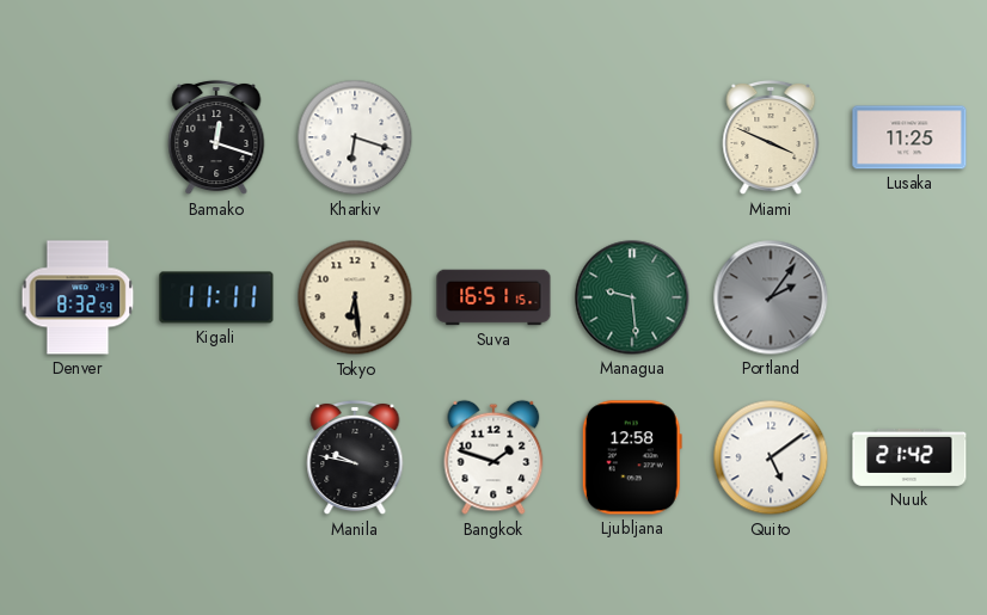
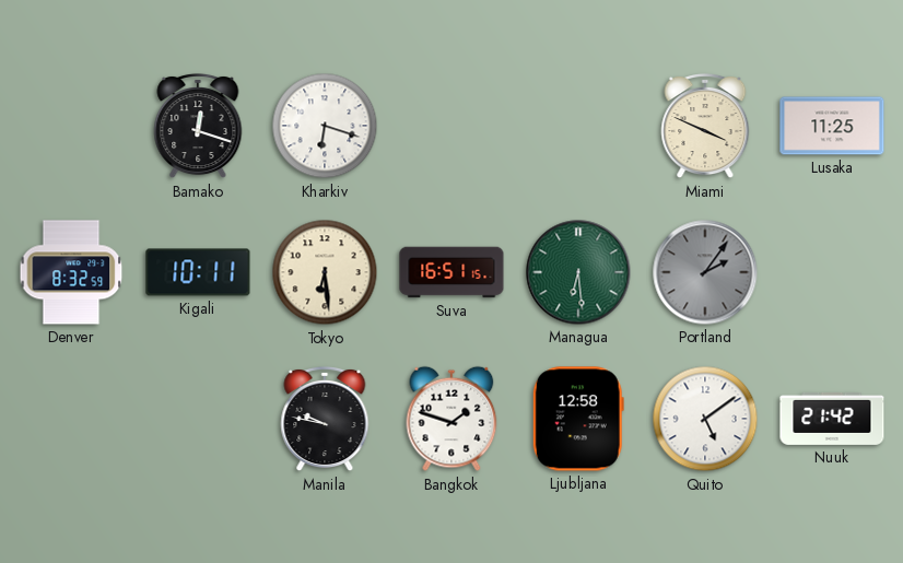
Kigali: 11:11 -> 10:11
Managua: 9:29 -> 6:29
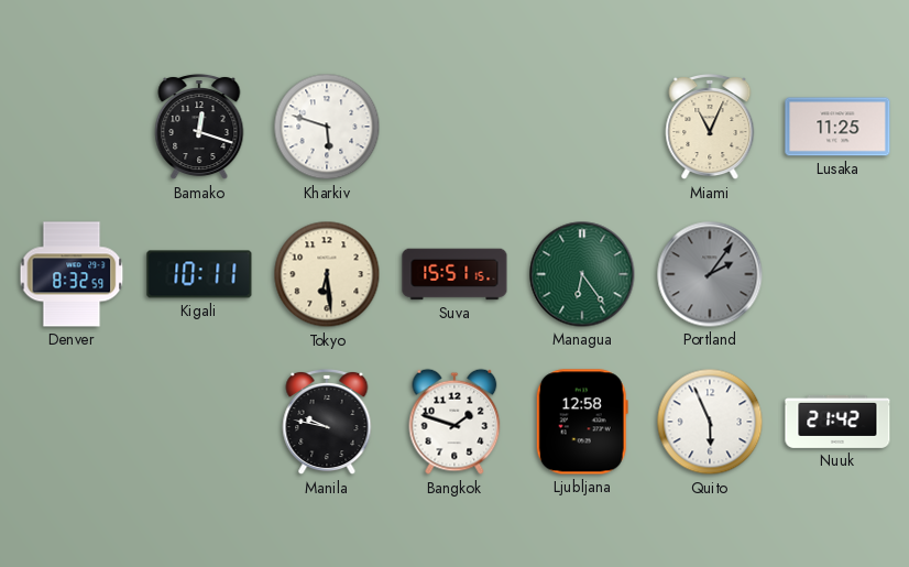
Kharkiv: 6:18 -> 5:48
Miami: 3:49 -> 11:04
Suva: 16:51 -> 15:51
Managua: 6:29 -> 6:24
Quito: 5:09 -> 5:56
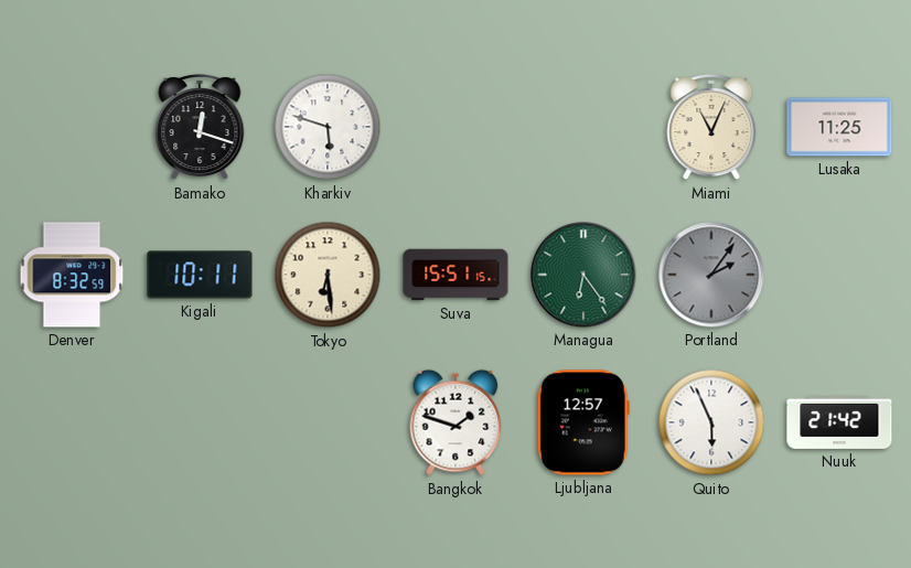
Manila: 9:47 -> none
Ljubljana: 12:58 -> 12:57
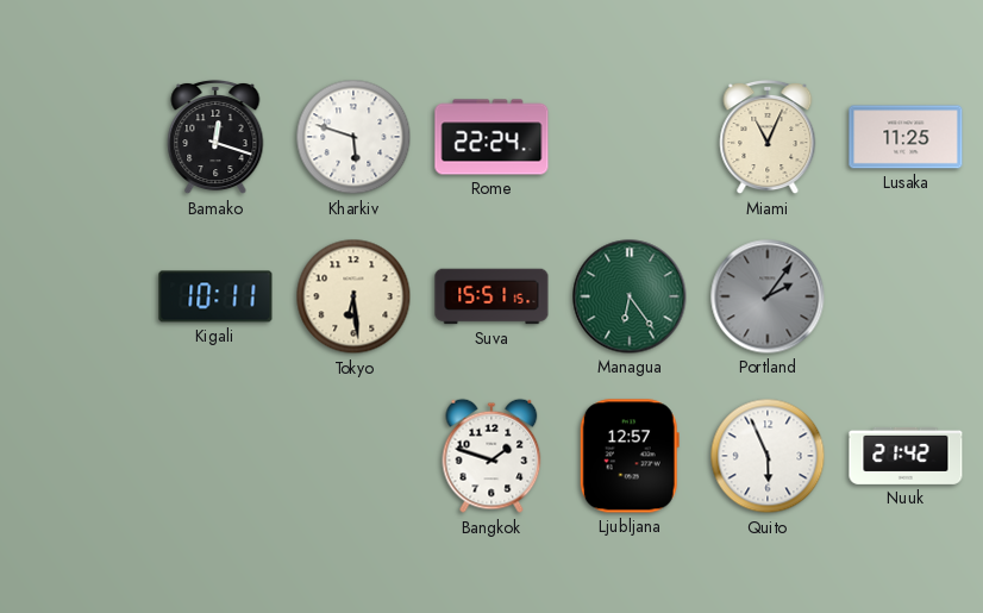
Rome: none -> 22:24
Denver: 8:32 -> none
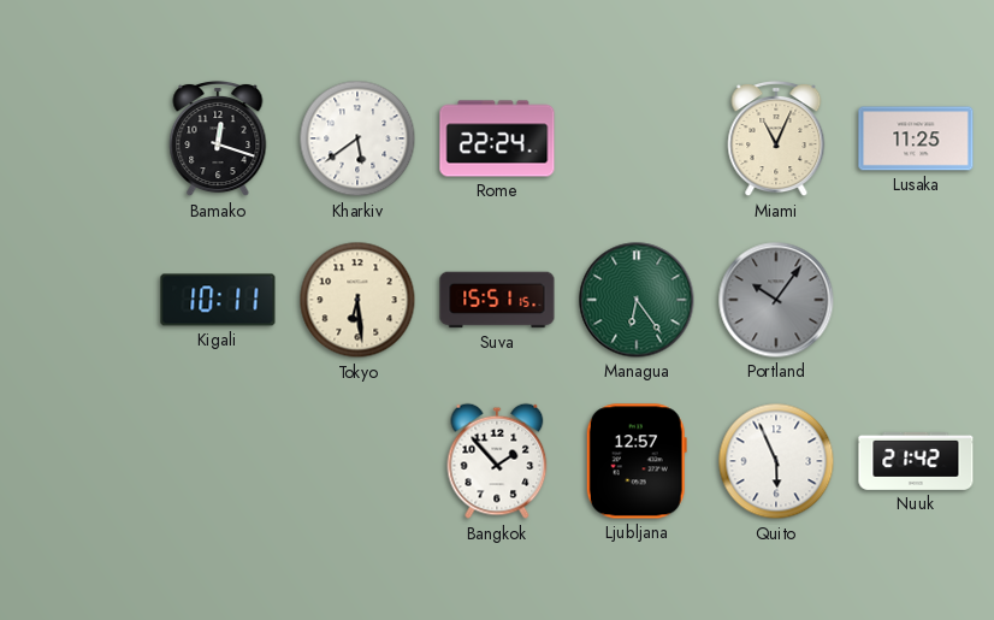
Kharkiv: 5:48 -> 5:39
Portland: 2:06 -> 10:06
Bangkok: 1:48 -> 1:53
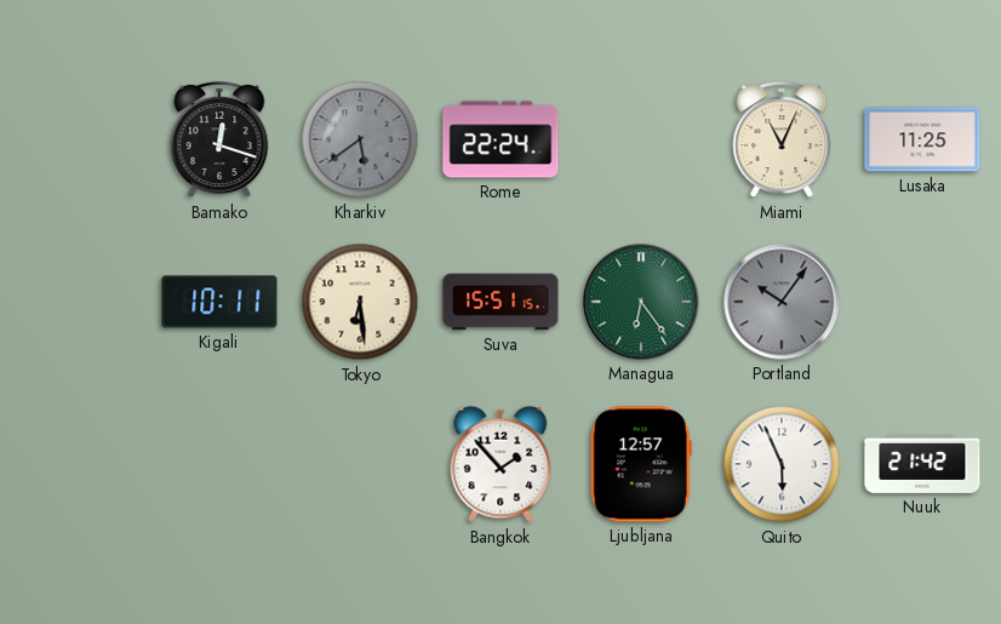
Kharkiv dial: white -> grey
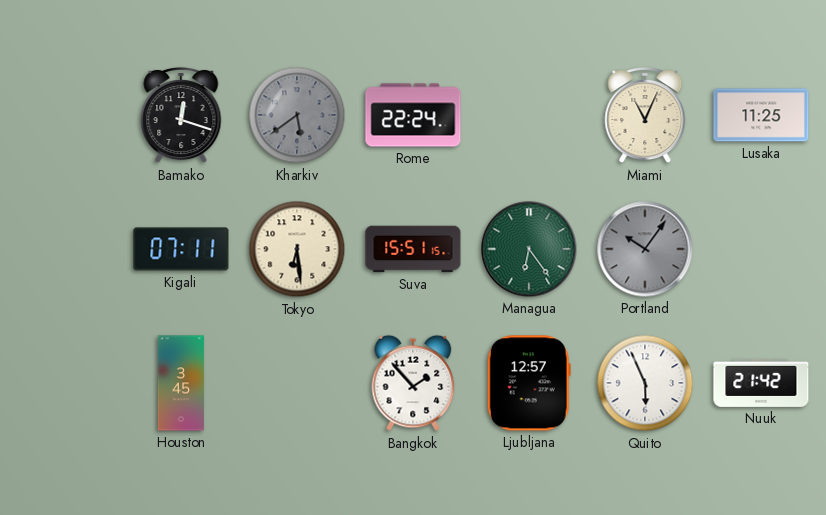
Kigali: 10:11 -> 07:11
Houston: none -> 3:45
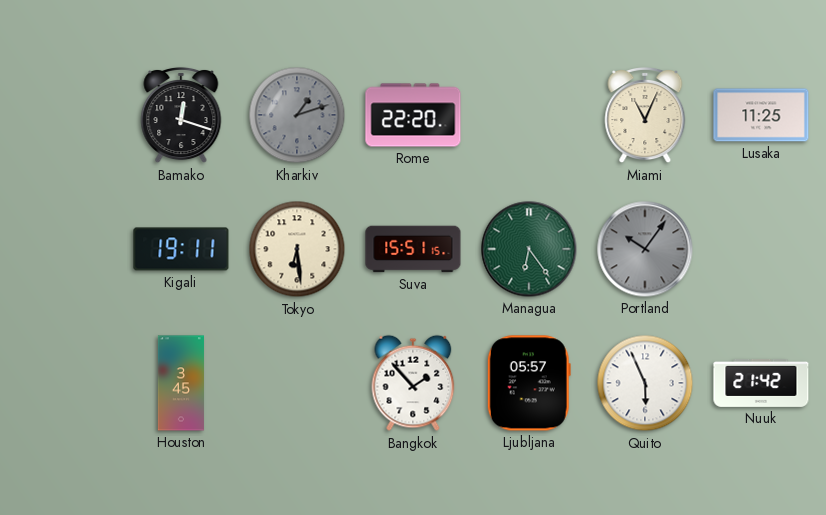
Kharkiv: 5:39 -> 1:12
Rome: 22:24 -> 22:20
Kigali: 07:11 -> 19:11
Ljubljana: 12:57 -> 05:57
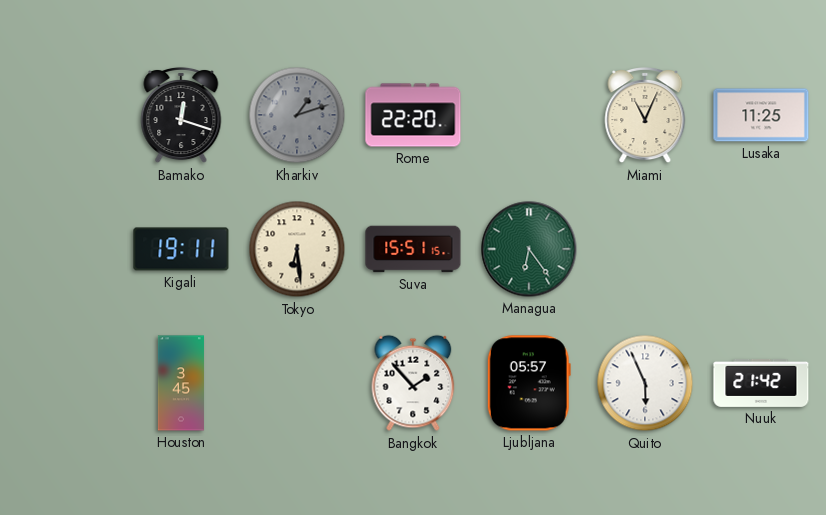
Portland: 10:06 -> none
